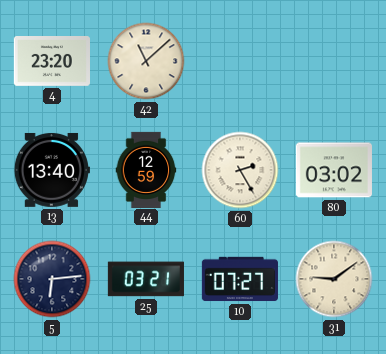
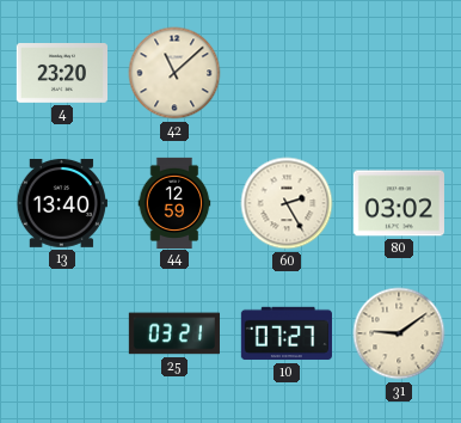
5: 6:14 -> none
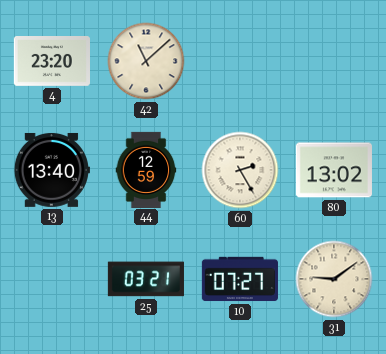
80: 03:02 -> 13:02
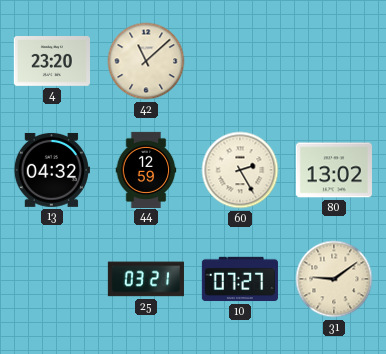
13: 13:40 -> 04:32
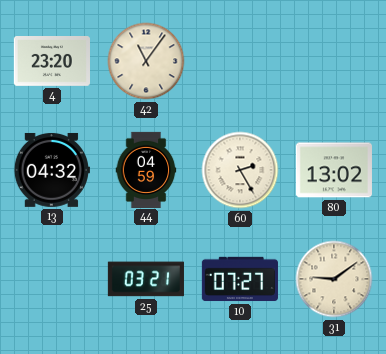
42: 11:08 -> 11:06
44: 12:59 -> 04:59
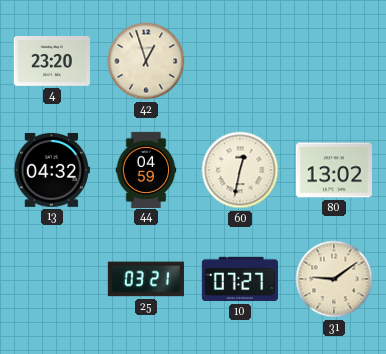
42: 11:06 -> 12:57
60: 2:25 -> 12:32
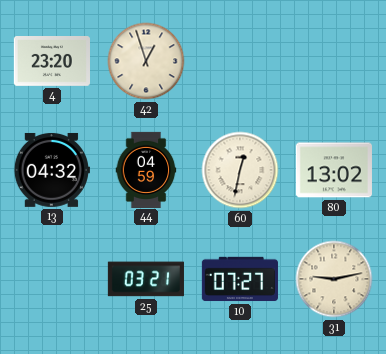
31: 9:09 -> 9:13
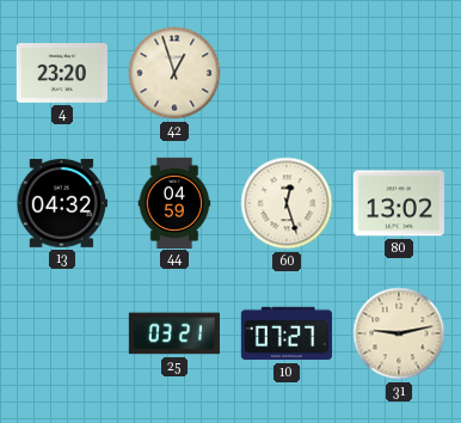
60: 12:32 -> 12:27
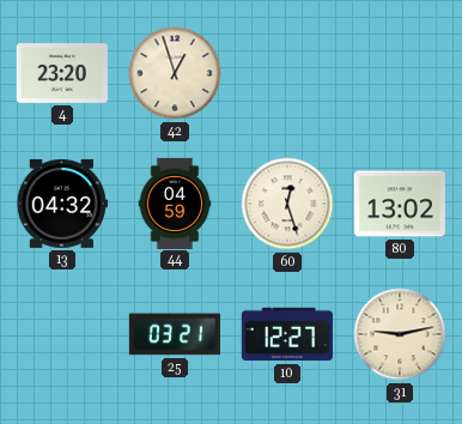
10: 07:27 -> 12:27
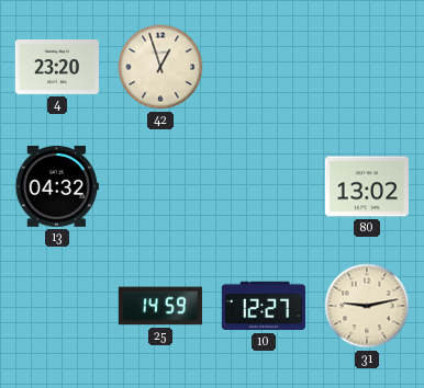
44: 04:59 -> none
60: 12:27 -> none
25: 03:21 -> 14:59
